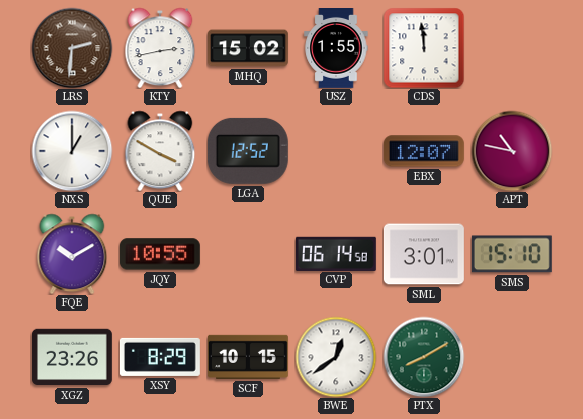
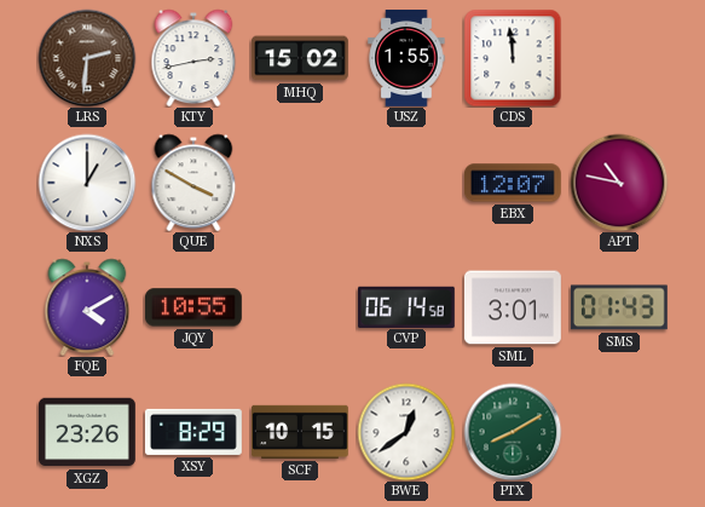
LGA: 12:52 -> none
FQE: 10:10 -> 4:10
SMS: 15:10 -> 01:43
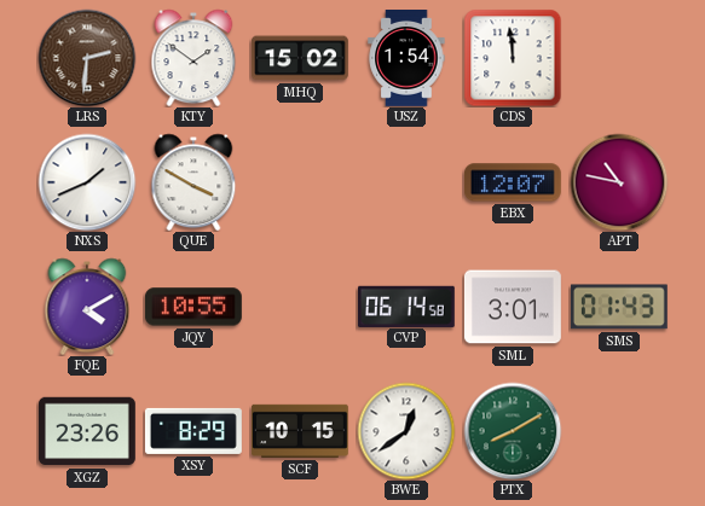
KTY: 2:43 -> 1:51
USZ: 1:55 -> 1:54
NXS: 1:00 -> 1:41
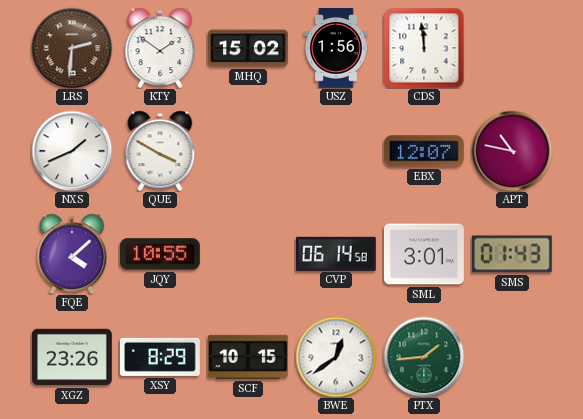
USZ: 1:54 -> 1:56
FQE: 4:10 -> 4:08
PTX: 8:10 -> 1:44
